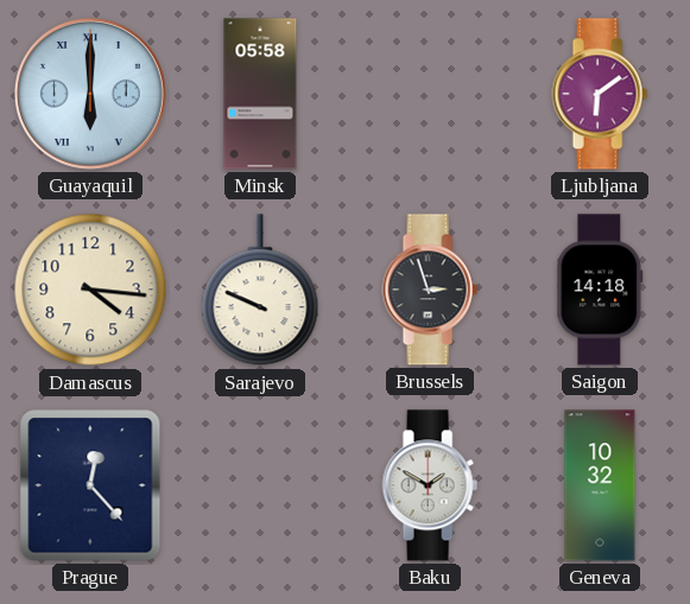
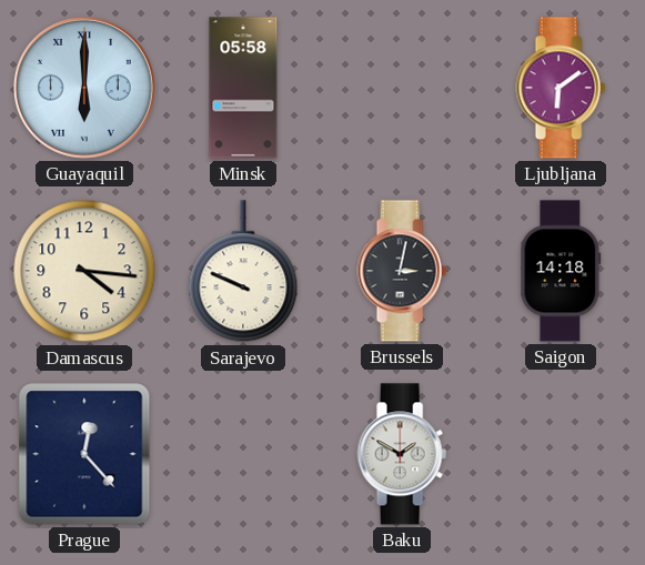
Brussels: 2:57 -> 3:02
Geneva: 10:32 -> none
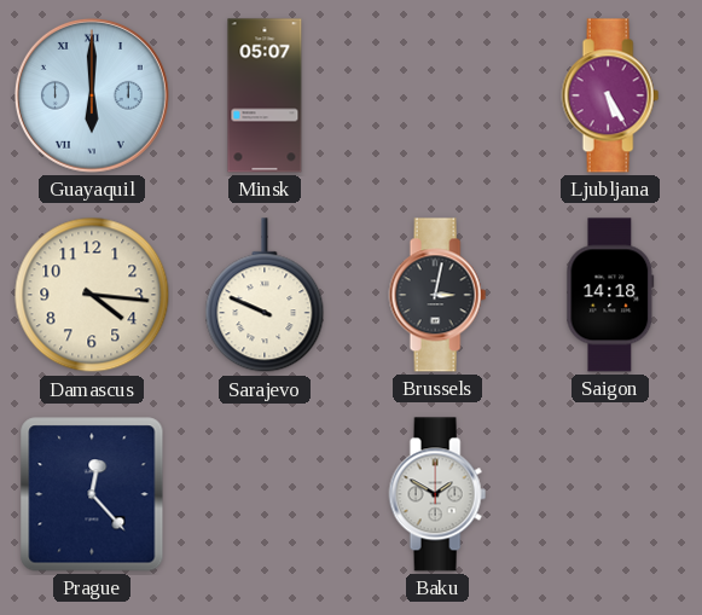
Minsk: 05:58 -> 05:07
Ljubljana: 6:09 -> 5:25
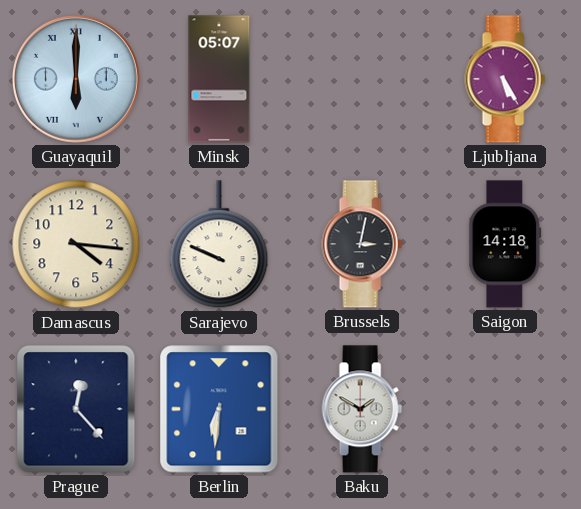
Berlin: none -> 6:31
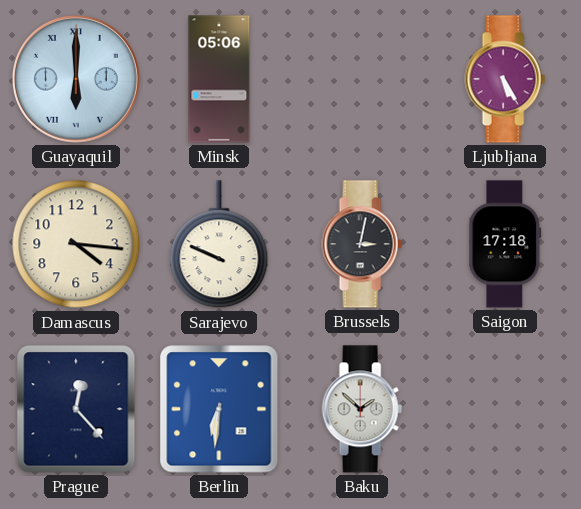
Minsk: 05:07 -> 05:06
Saigon: 14:18 -> 17:18
Baku: 1:50 -> 1:52
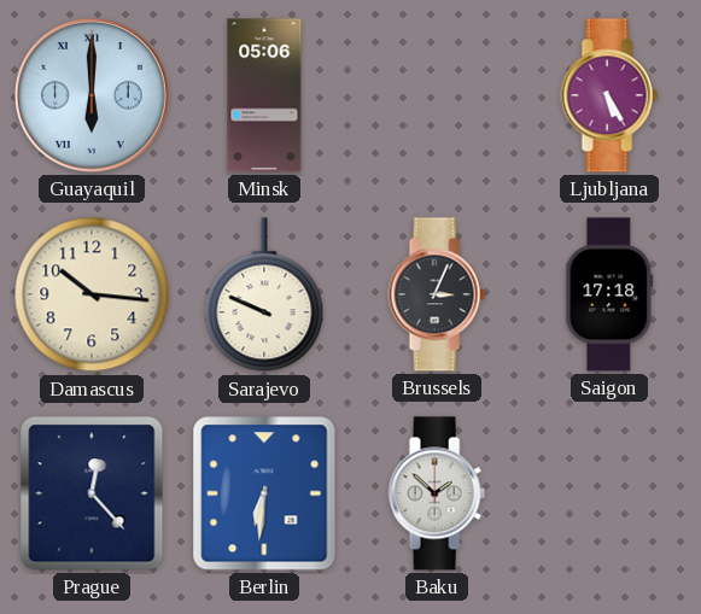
Damascus: 4:16 -> 10:16
Brussels: 3:02 -> 3:04
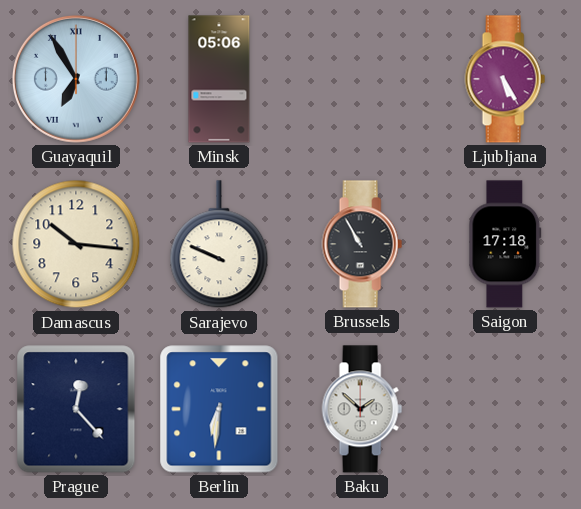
Guayaquil: 6:00 -> 6:55
Brussels: 3:04 -> 10:55
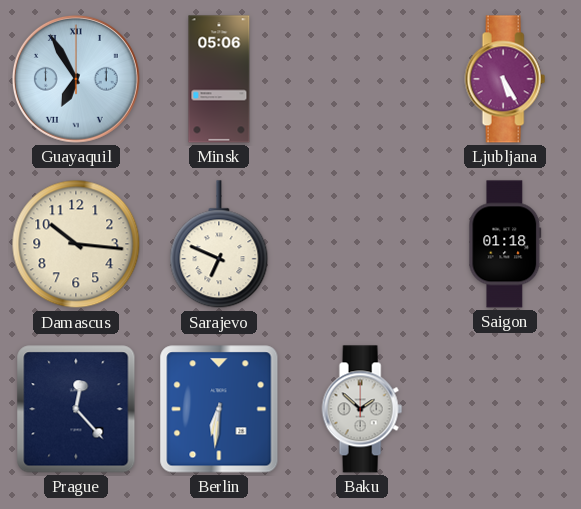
Sarajevo: 9:49 -> 6:49
Brussels: 10:55 -> none
Saigon: 17:18 -> 01:18
